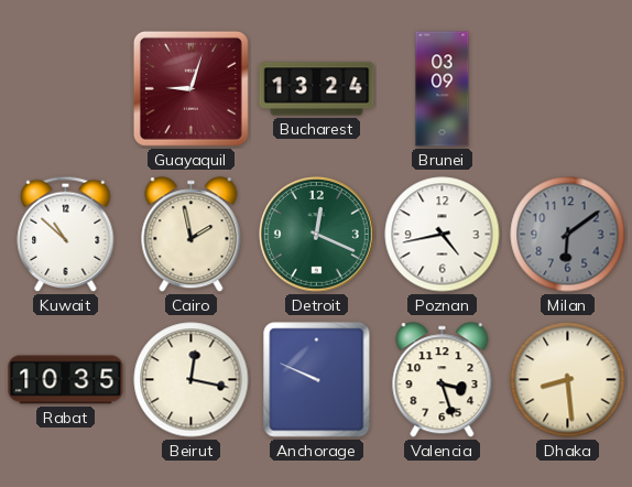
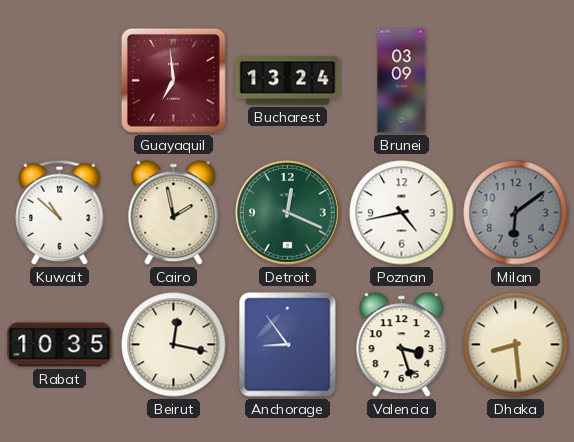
Guayaquil: 9:03 -> 6:59
Anchorage: 9:49 -> 8:54
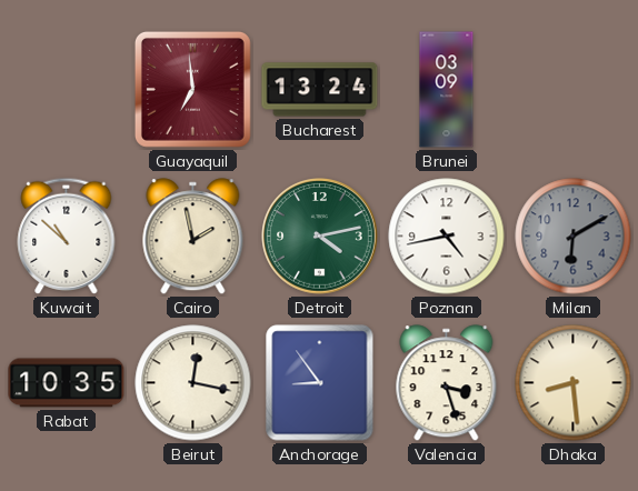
Detroit: 12:19 -> 4:13
Milan: 6:09 -> 6:10
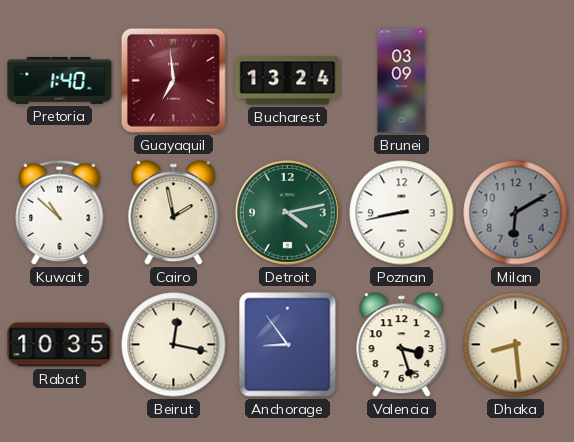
Pretoria: none -> 1:40
Poznan: 4:43 -> 8:43
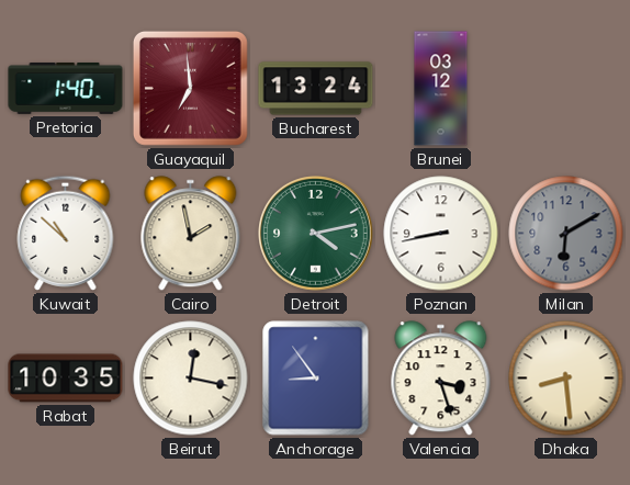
Brunei: 03:09 -> 03:12
